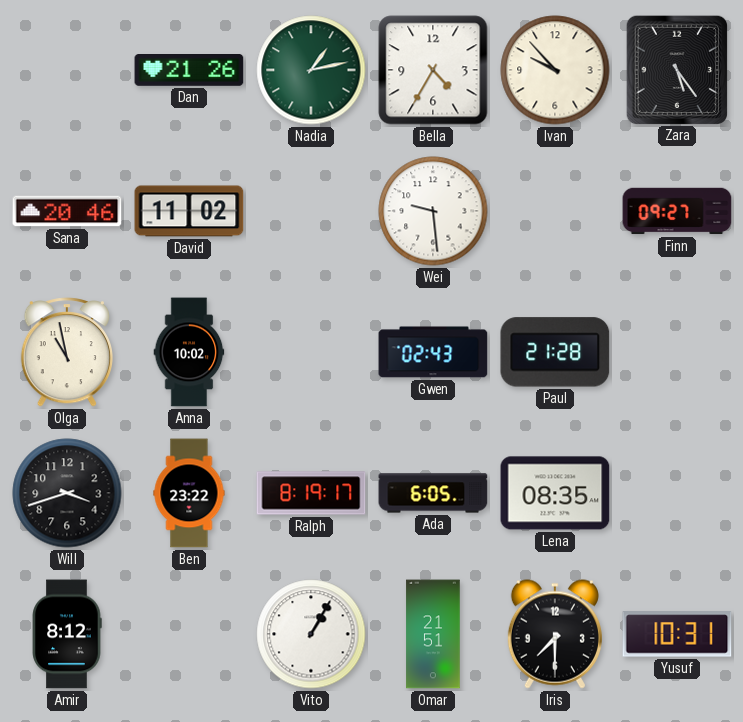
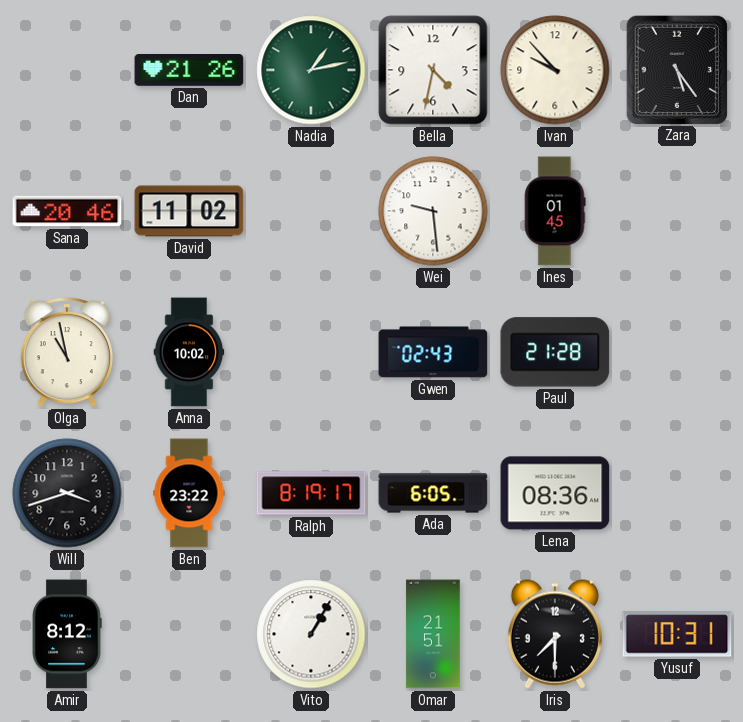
Bella: 4:35 -> 4:32
Ines: none -> 01:45
Finn: 09:27 -> none
Lena: 08:35 -> 08:36
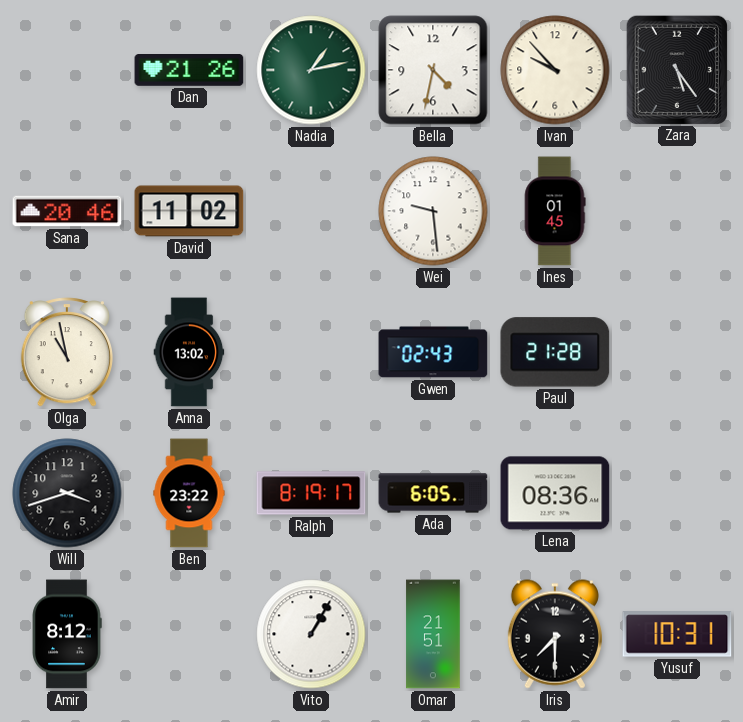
Anna: 10:02 -> 13:02
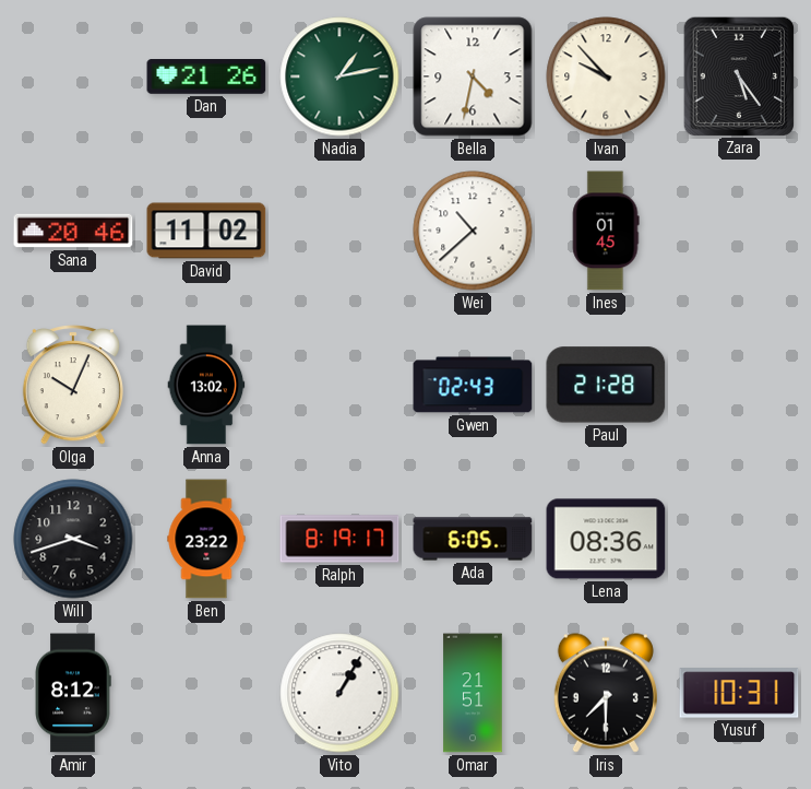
Wei: 9:29 -> 10:38
Olga: 10:58 -> 10:04
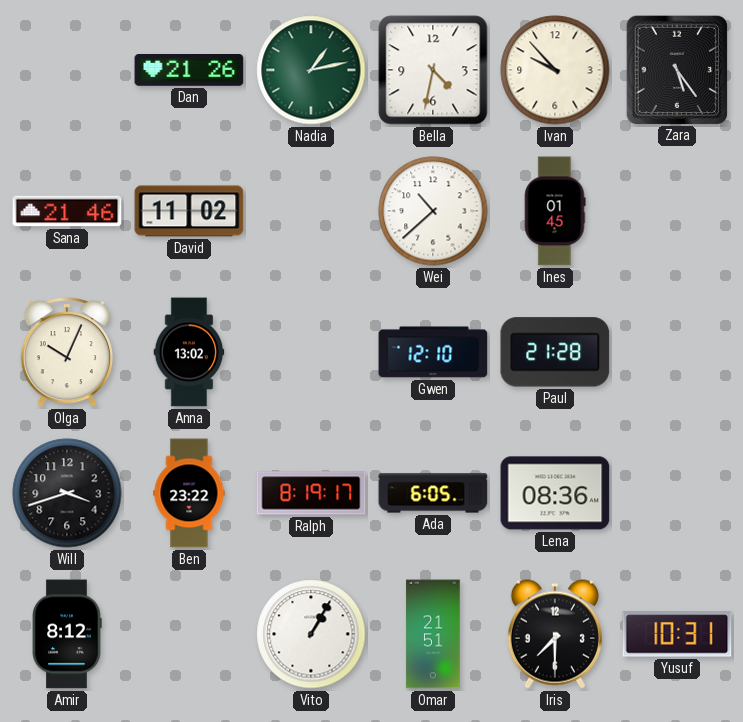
Sana: 20:46 -> 21:46
Gwen: 02:43 -> 12:10
